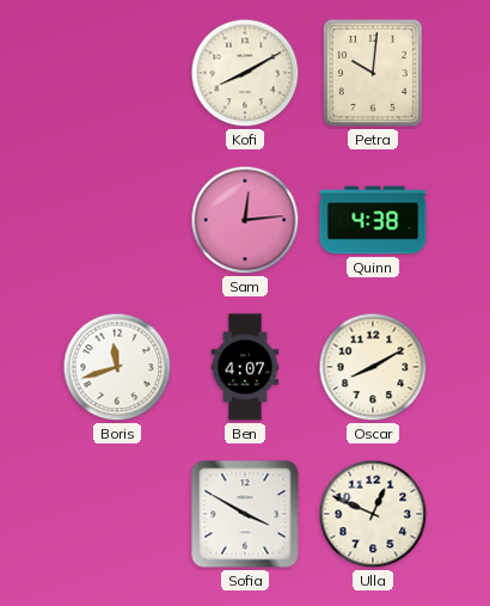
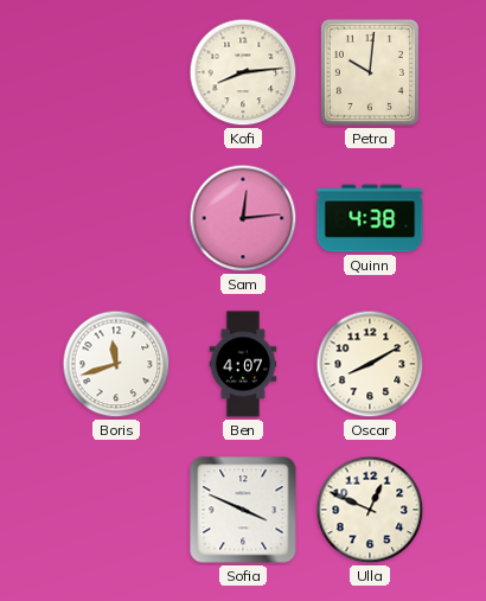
Kofi: 8:10 -> 8:14
Sofia: 3:50 -> 3:49
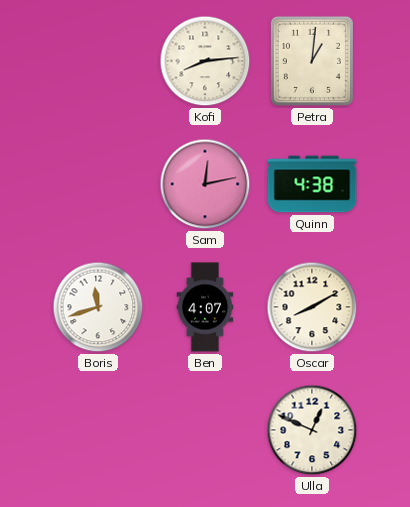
Petra: 10:01 -> 1:01
Sam: 12:14 -> 12:13
Sofia: 3:49 -> none
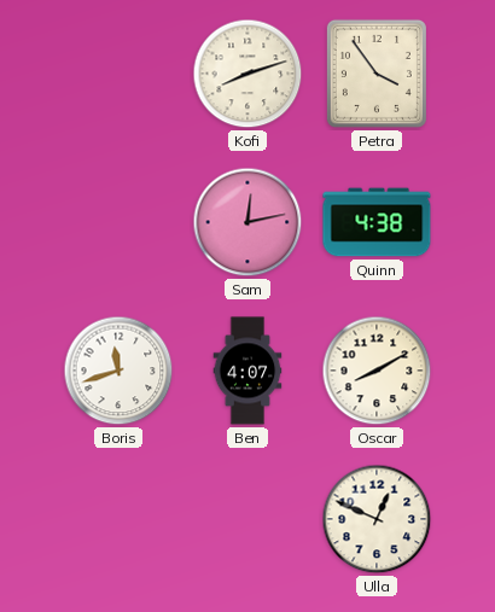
Kofi: 8:14 -> 8:12
Petra: 1:01 -> 3:54
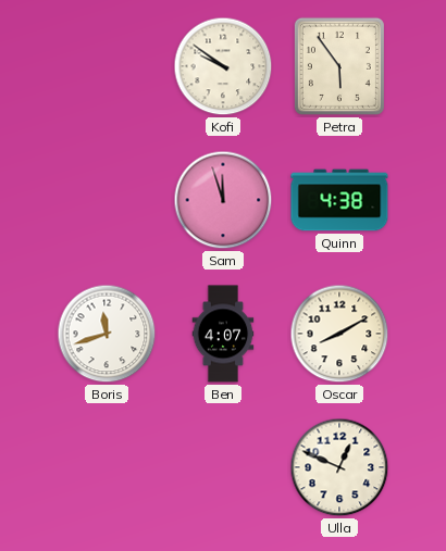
Kofi: 8:12 -> 9:51
Petra: 3:54 -> 5:54
Sam: 12:13 -> 11:57
